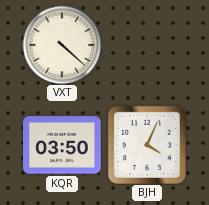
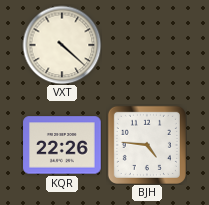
KQR: 03:50 -> 22:26
BJH: 4:04 -> 4:46
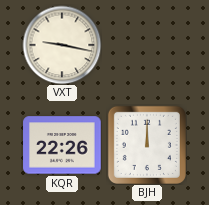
VXT: 4:22 -> 9:17
BJH: 4:46 -> 12:00
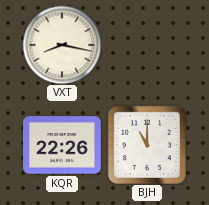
VXT: 9:17 -> 8:17
BJH: 12:00 -> 11:00
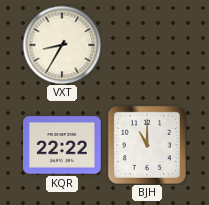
VXT: 8:17 -> 8:35
KQR: 22:26 -> 22:22
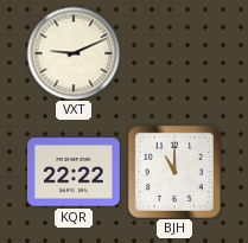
VXT: 8:35 -> 9:11
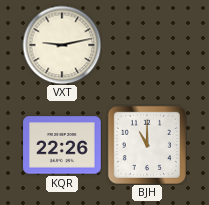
VXT: 9:11 -> 9:13
KQR: 22:22 -> 22:26
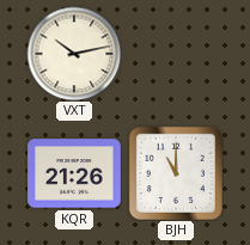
VXT: 9:13 -> 10:13
KQR: 22:26 -> 21:26
